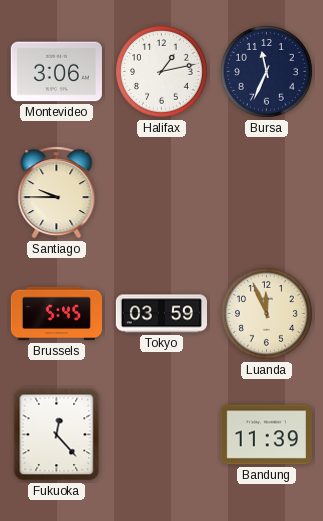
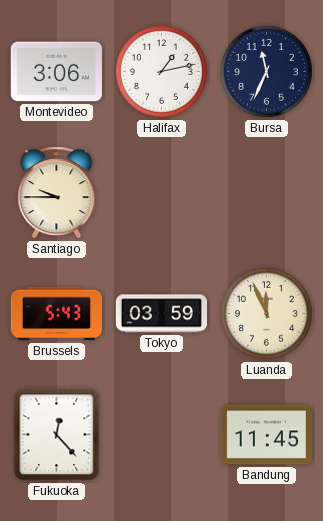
Brussels: 5:45 -> 5:43
Bandung: 11:39 -> 11:45
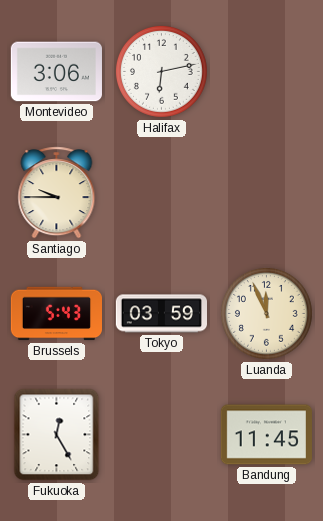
Halifax: 1:13 -> 6:13
Bursa: 11:34 -> none
Fukuoka: 12:23 -> 12:25
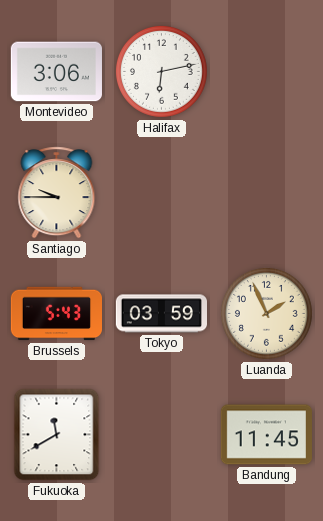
Luanda: 11:56 -> 1:56
Fukuoka: 12:25 -> 11:40
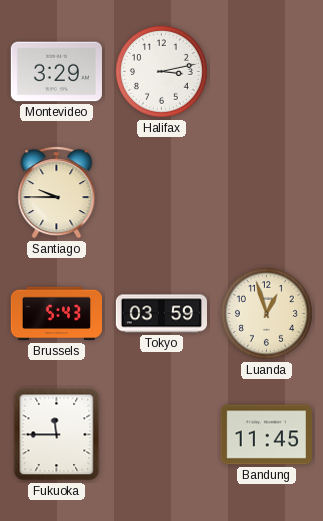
Montevideo: 3:06 -> 3:29
Halifax: 6:13 -> 3:13
Luanda: 1:56 -> 12:57
Fukuoka: 11:40 -> 11:45
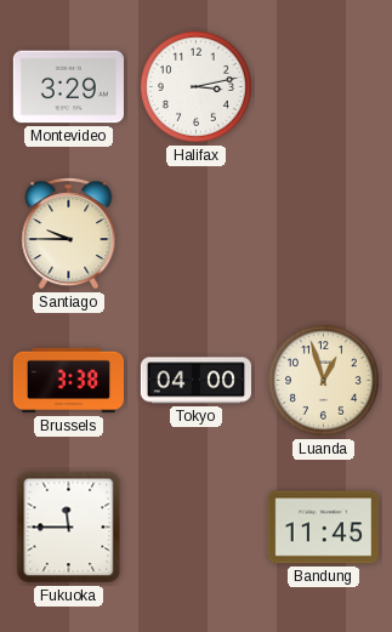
Brussels: 5:43 -> 3:38
Tokyo: 03:59 -> 04:00
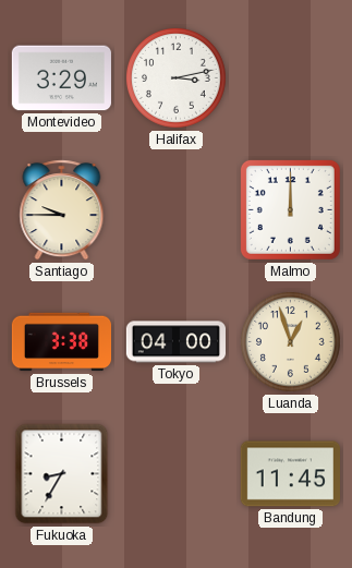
Malmo: none -> 12:00
Fukuoka: 11:45 -> 8:35
